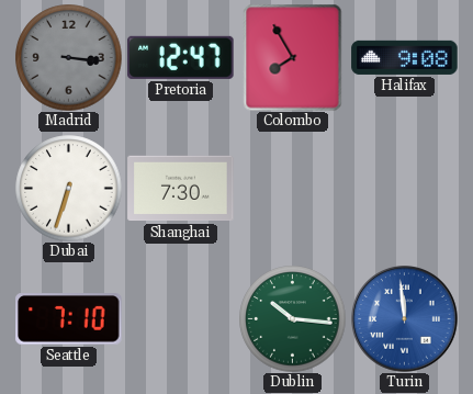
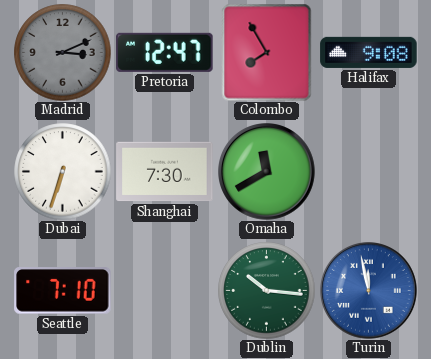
Madrid: 3:16 -> 3:11
Omaha: none -> 11:40
Turin: 11:59 -> 11:58
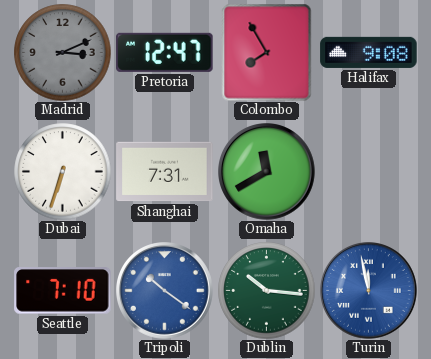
Shanghai: 7:30 -> 7:31
Tripoli: none -> 10:21
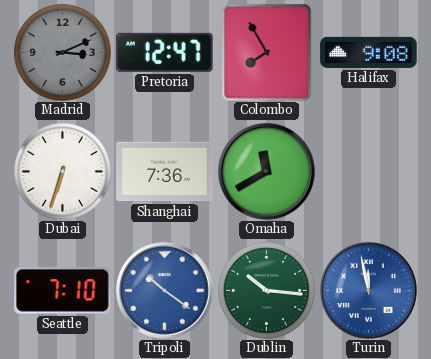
Shanghai: 7:31 -> 7:36
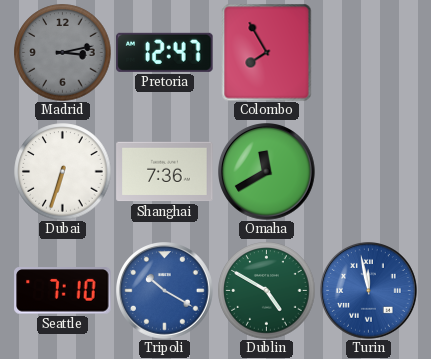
Madrid: 3:11 -> 3:13
Halifax: 9:08 -> none
Tripoli: 10:21 -> 10:20
Dublin: 10:16 -> 4:50
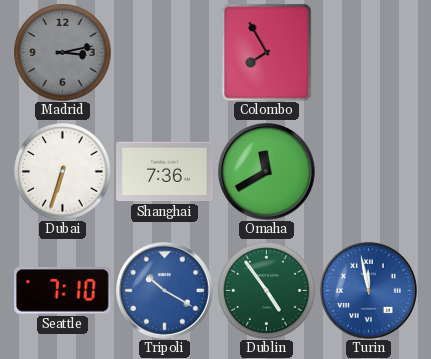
Pretoria: 12:47 -> none
Dublin: 4:50 -> 4:54
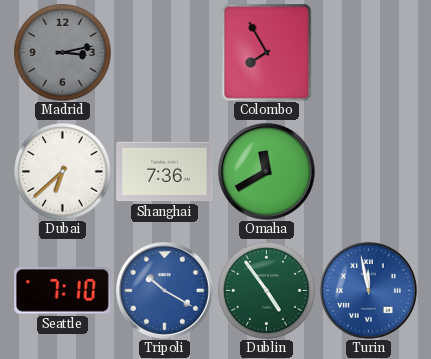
Dubai: 6:33 -> 6:38
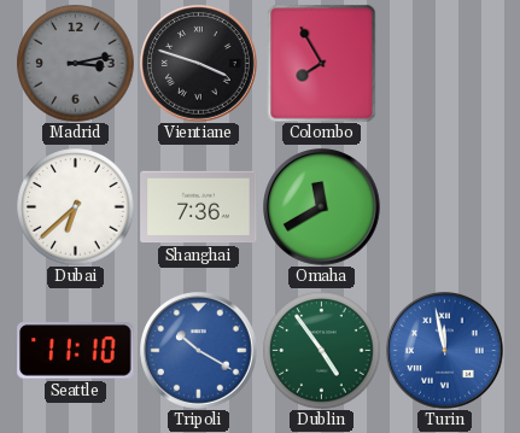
Vientiane: none -> 3:48
Seattle: 7:10 -> 11:10
